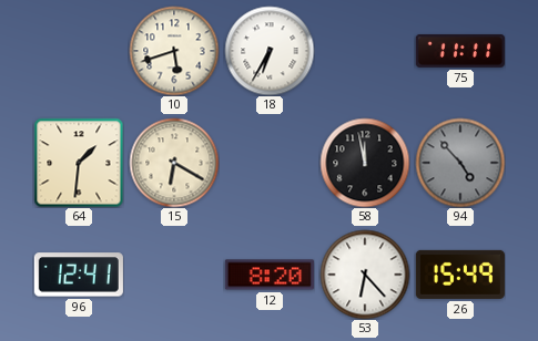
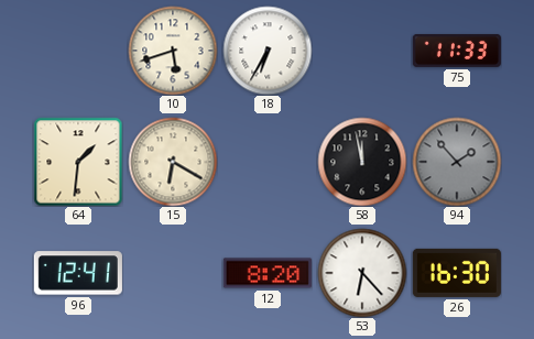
75: 11:11 -> 11:33
94: 4:53 -> 1:53
26: 15:49 -> 16:30
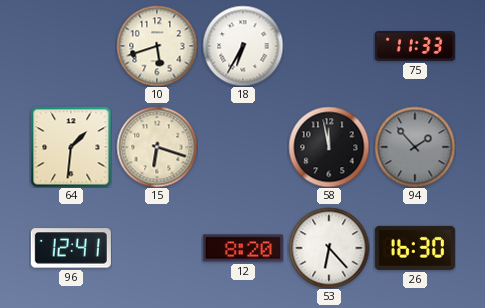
15: 6:20 -> 6:18
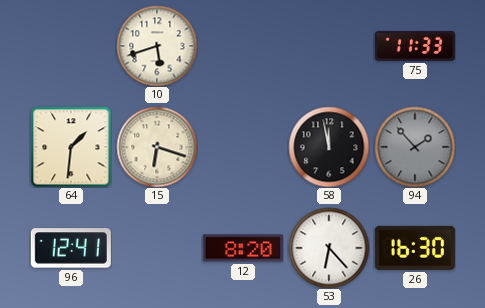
18: 6:35 -> none
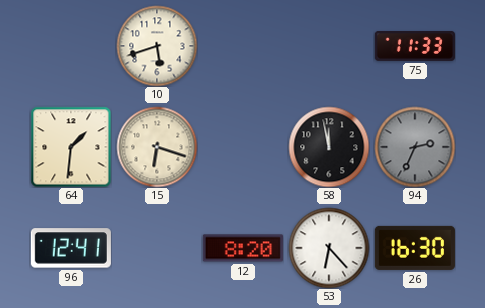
94: 1:53 -> 2:34
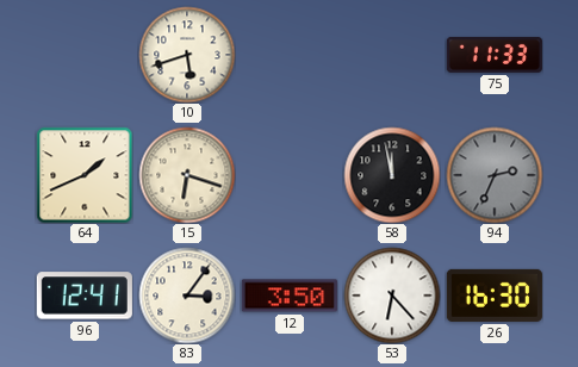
64: 1:31 -> 1:41
83: none -> 3:06
12: 8:20 -> 3:50
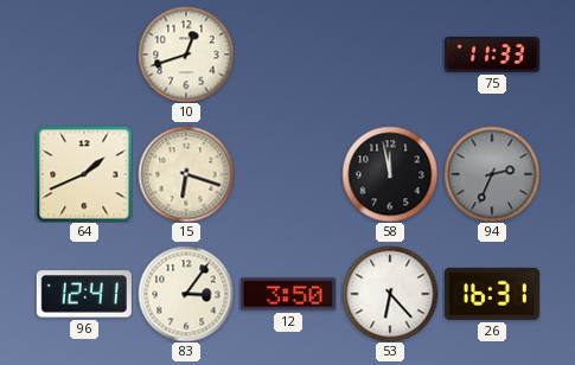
10: 5:42 -> 12:42
26: 16:30 -> 16:31
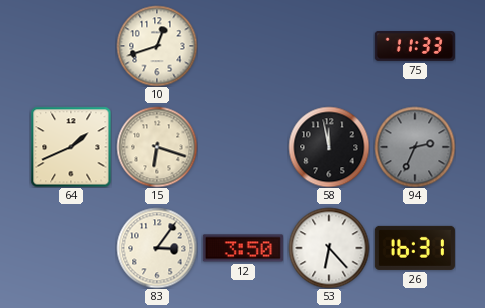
96: 12:41 -> none
